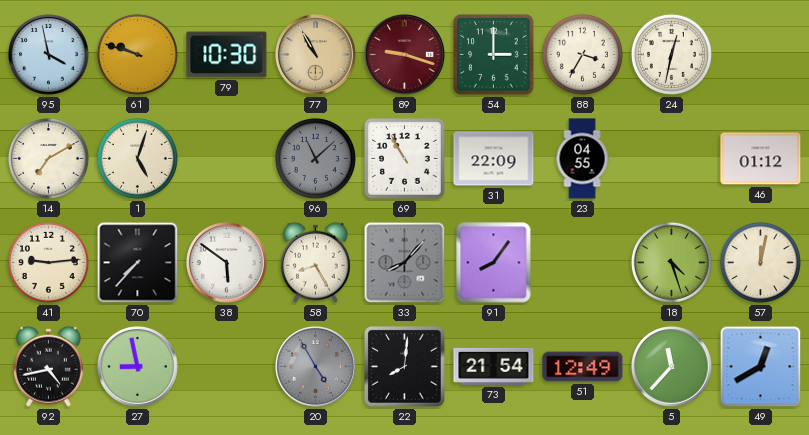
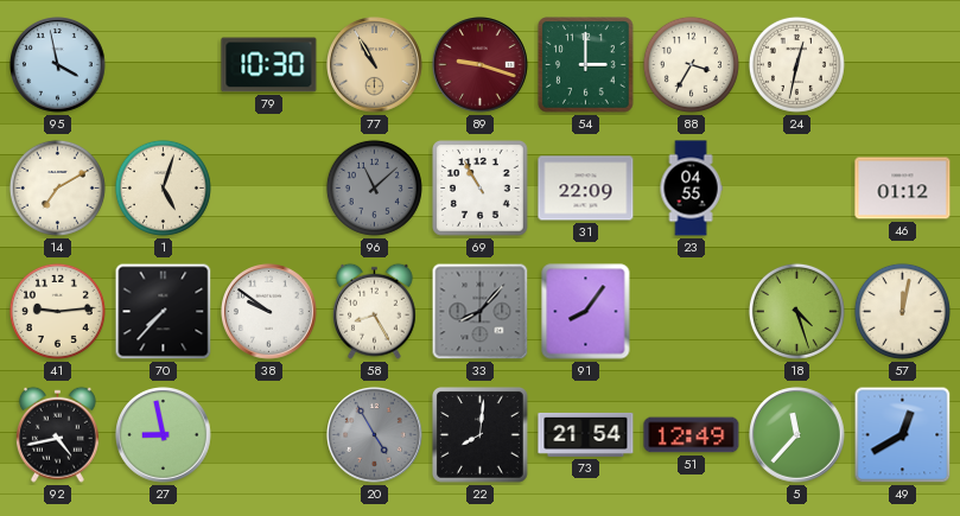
61: 9:48 -> none
38: 5:51 -> 9:51
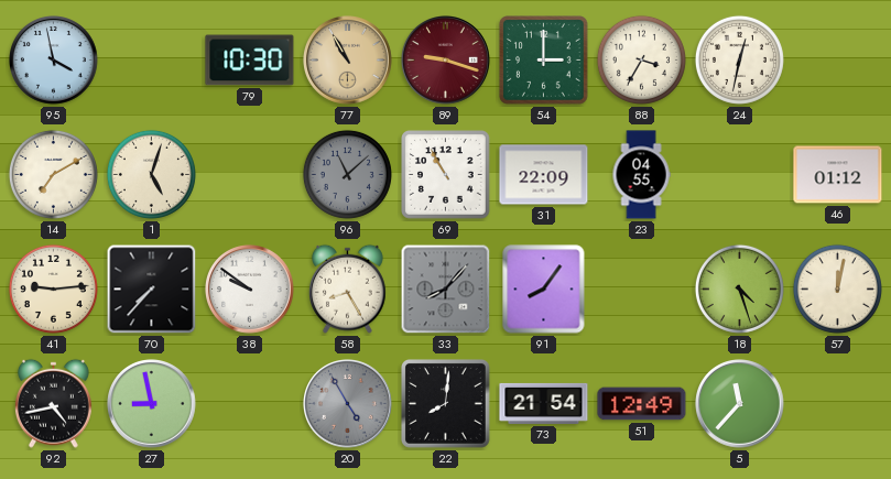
49: 12:40 -> none
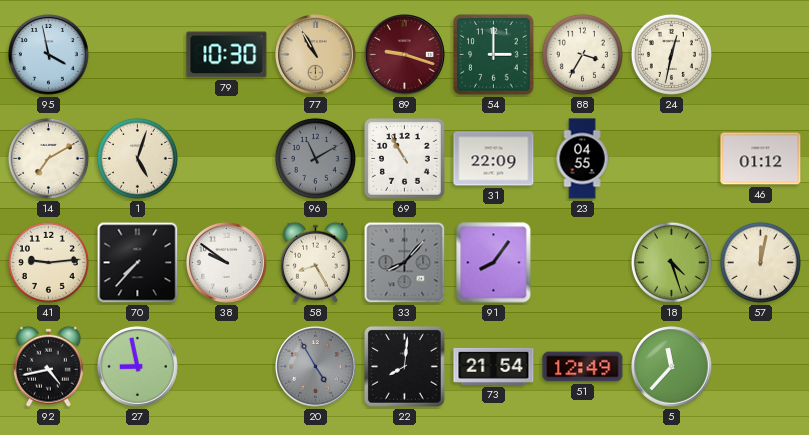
96: 11:08 -> 11:10
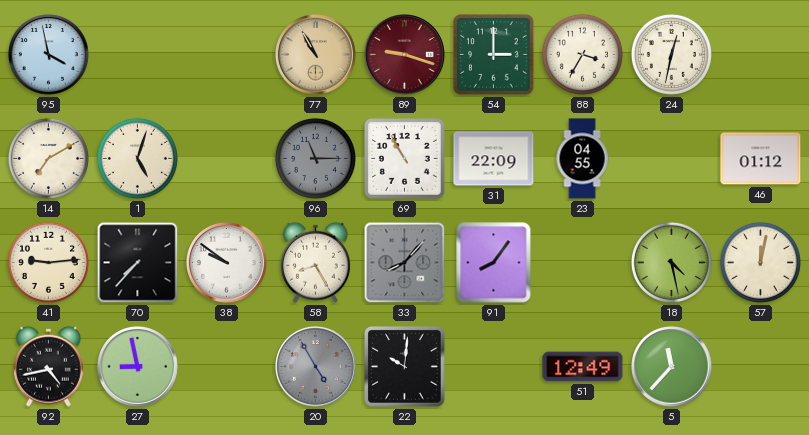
79: 10:30 -> none
96: 11:10 -> 11:15
18: 4:27 -> 4:28
22: 8:01 -> 10:01
73: 21:54 -> none
